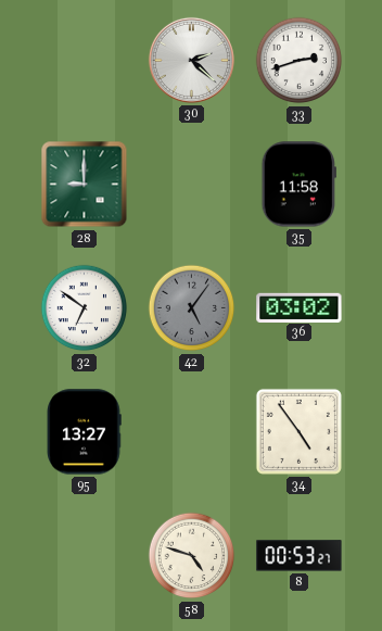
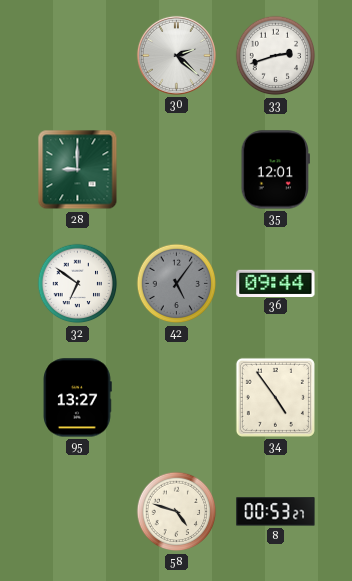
35: 11:58 -> 12:01
36: 03:02 -> 09:44
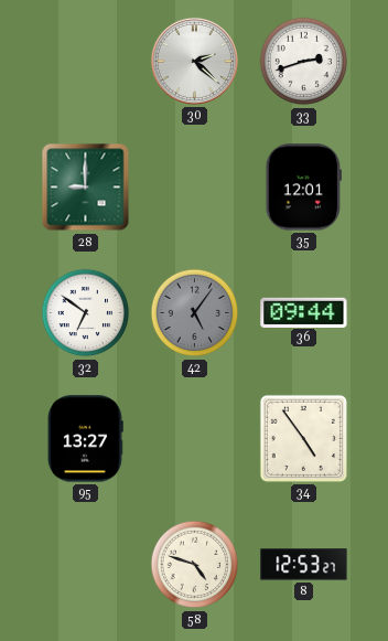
8: 00:53 -> 12:53
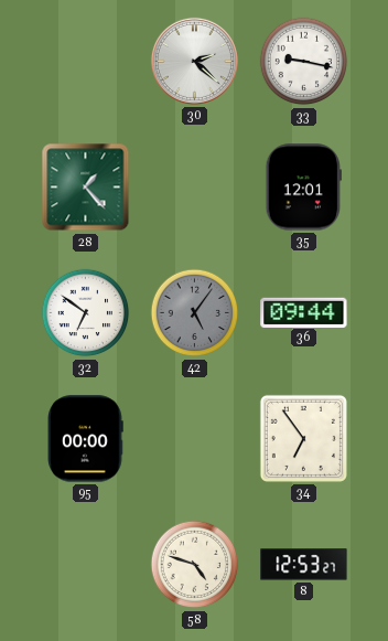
33: 2:42 -> 9:17
28: 9:00 -> 1:23
95: 13:27 -> 00:00
34: 4:54 -> 6:54
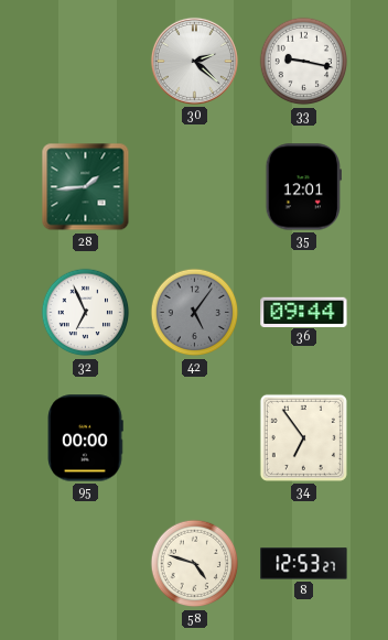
28: 1:23 -> 1:44
32: 6:51 -> 6:56
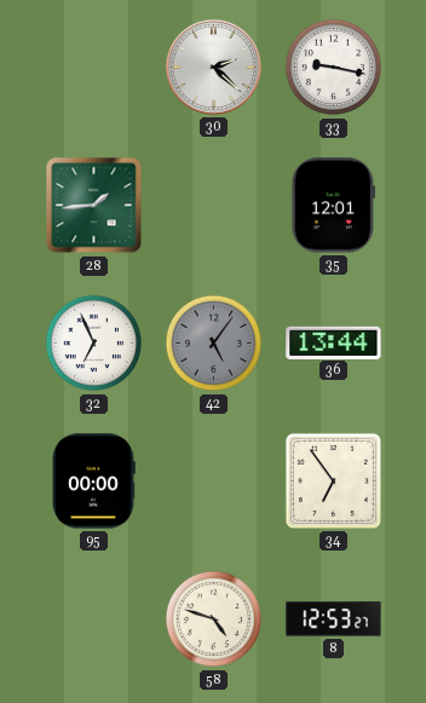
36: 09:44 -> 13:44
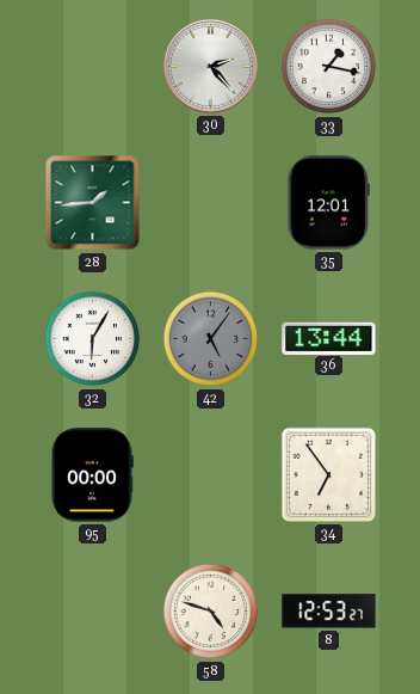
30: 2:22 -> 2:23
33: 9:17 -> 1:17
32: 6:56 -> 6:05
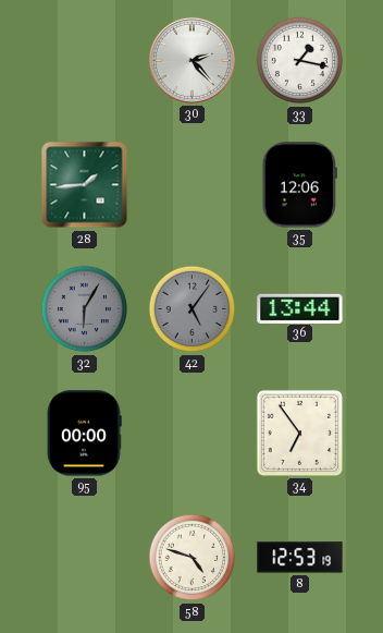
35: 12:01 -> 12:06
32 dial: white -> grey
8: 12:53:27 -> 12:53:19
